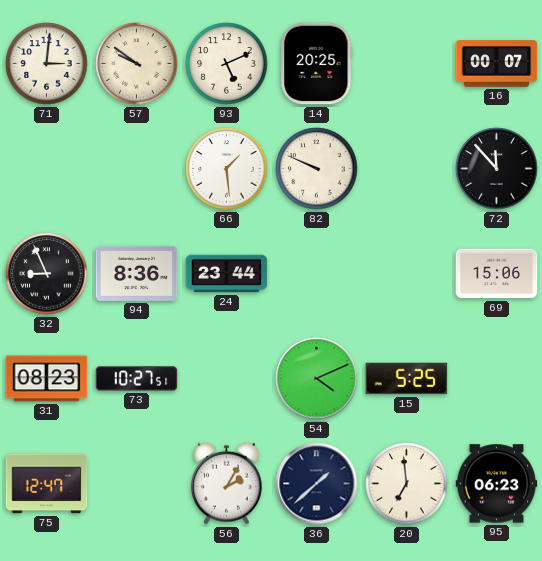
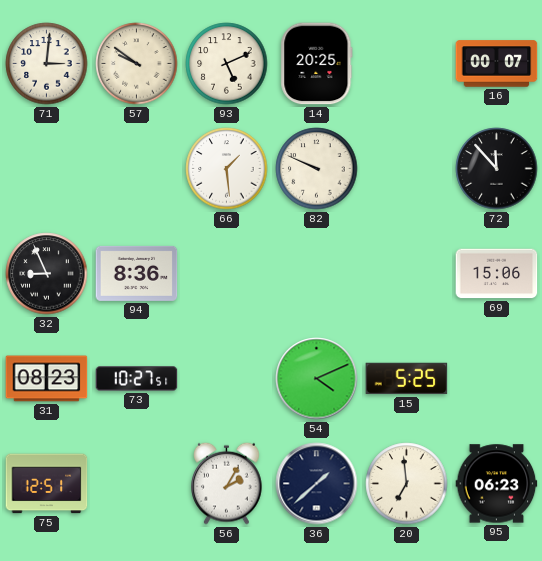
24: 23:44 -> none
75: 12:47 -> 12:51
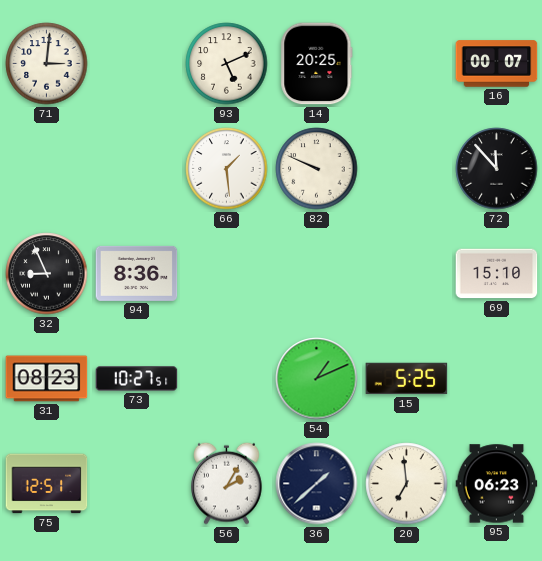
57: 9:51 -> none
69: 15:06 -> 15:10
54: 4:11 -> 1:11
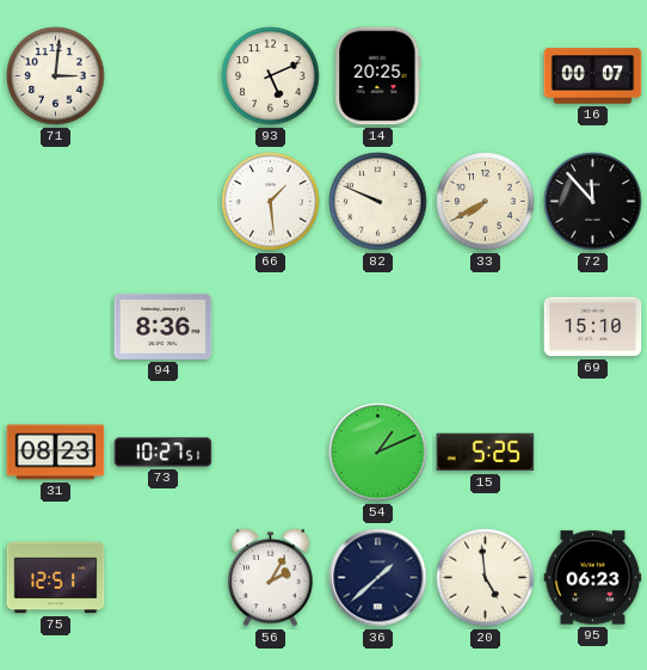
33: none -> 7:40
32: 8:56 -> none
20: 6:59 -> 4:59
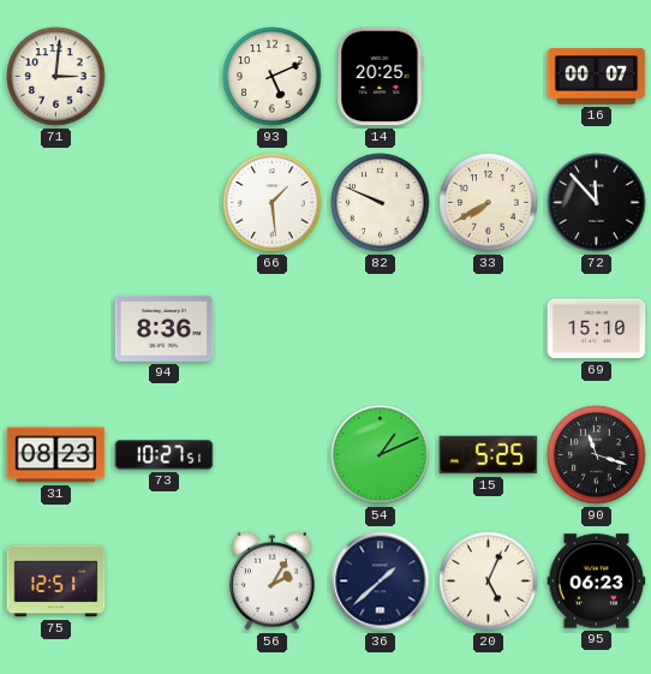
90: none -> 11:18
20: 4:59 -> 5:04
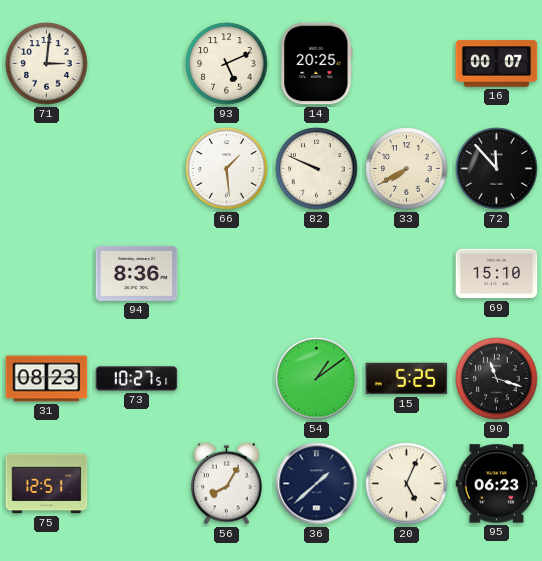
54: 1:11 -> 1:09
56: 2:05 -> 8:05
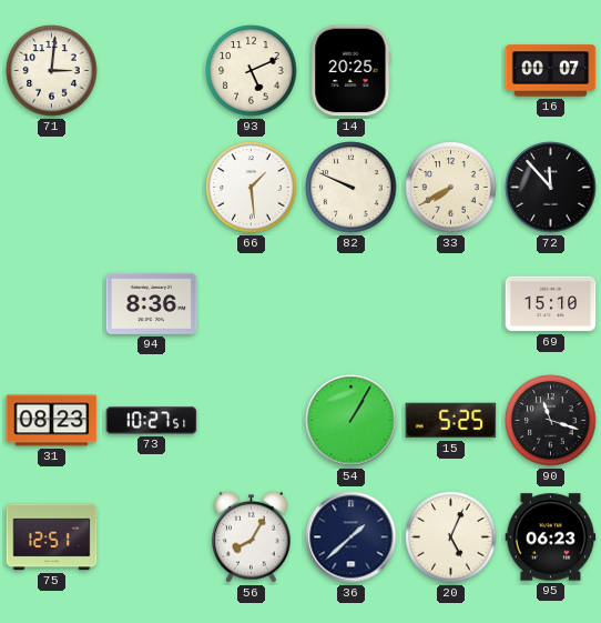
54: 1:09 -> 1:05
